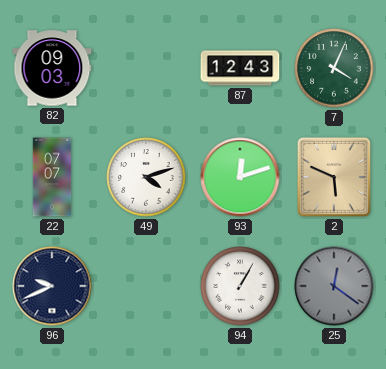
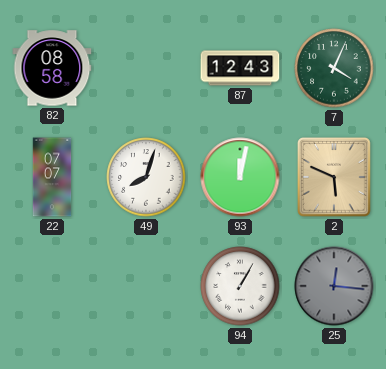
82: 09:03 -> 08:58
49: 4:12 -> 8:03
93: 12:12 -> 12:02
96: 9:41 -> none
25: 12:21 -> 12:16
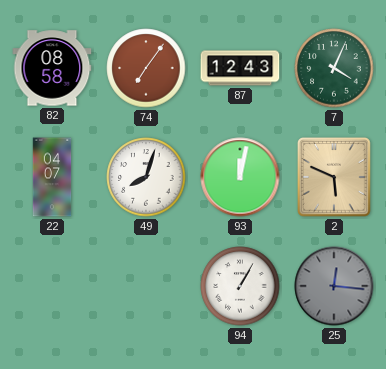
74: none -> 7:06
22: 07:07 -> 04:07
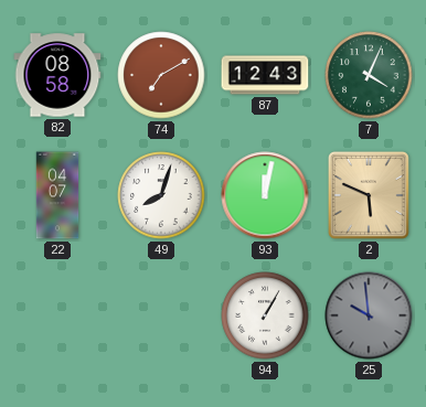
74: 7:06 -> 7:10
25: 12:16 -> 9:59
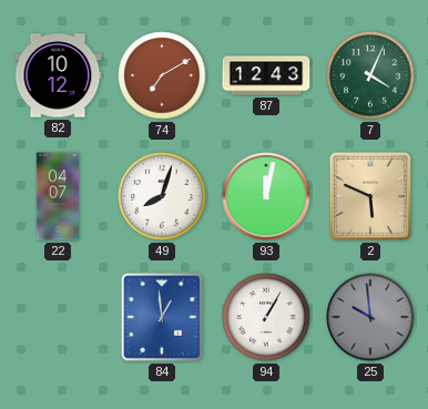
82: 08:58 -> 10:12
84: none -> 12:59
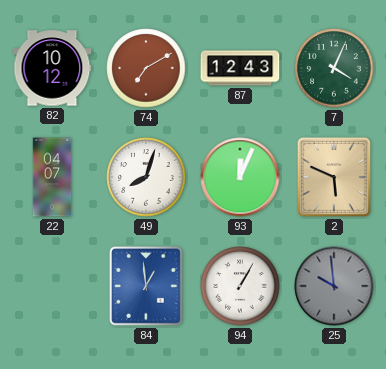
93: 12:02 -> 12:04
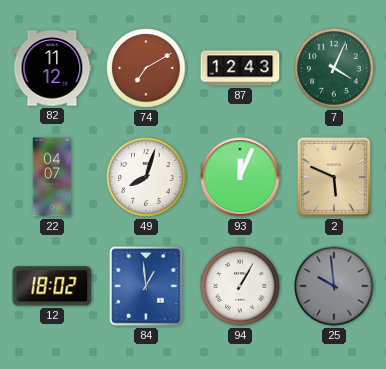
82: 10:12 -> 11:12
12: none -> 18:02
